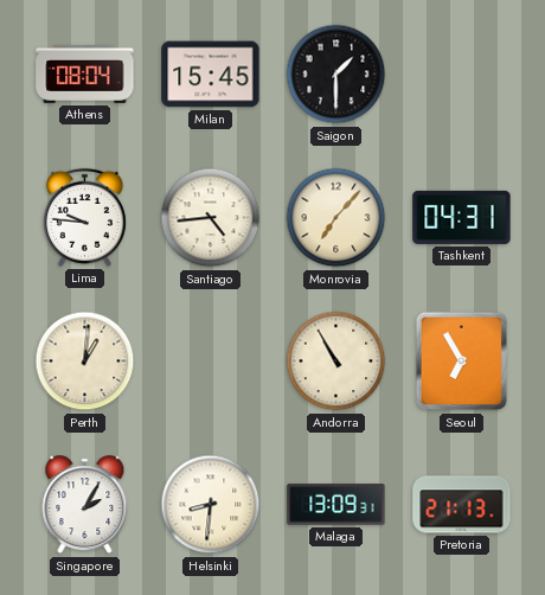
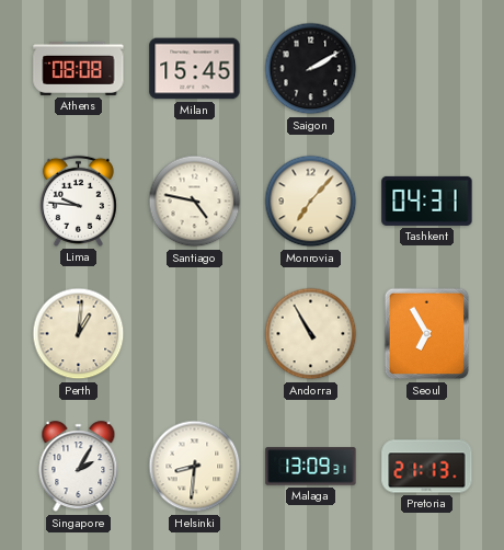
Athens: 08:04 -> 08:08
Saigon: 1:30 -> 2:10
Santiago: 4:44 -> 4:47
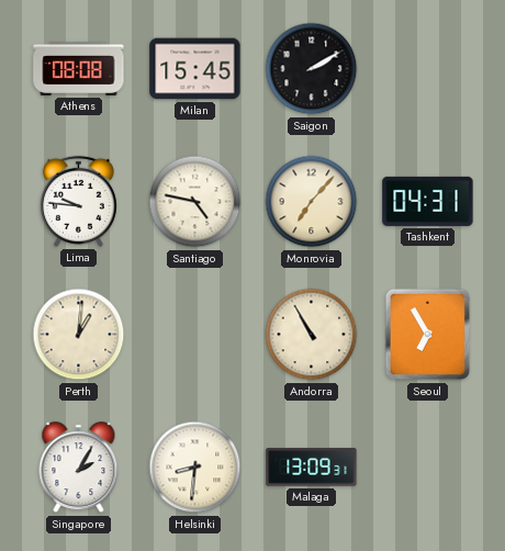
Pretoria: 21:13 -> none
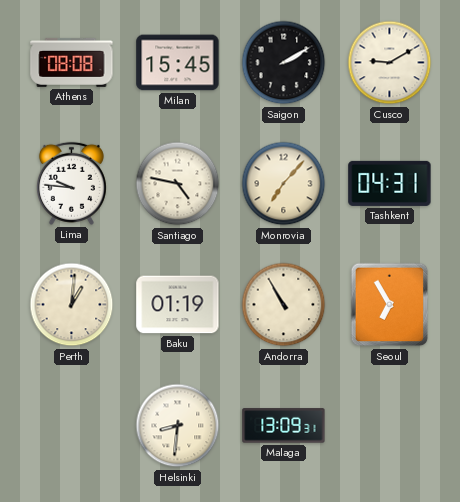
Cusco: none -> 9:10
Baku: none -> 01:19
Singapore: 2:05 -> none
